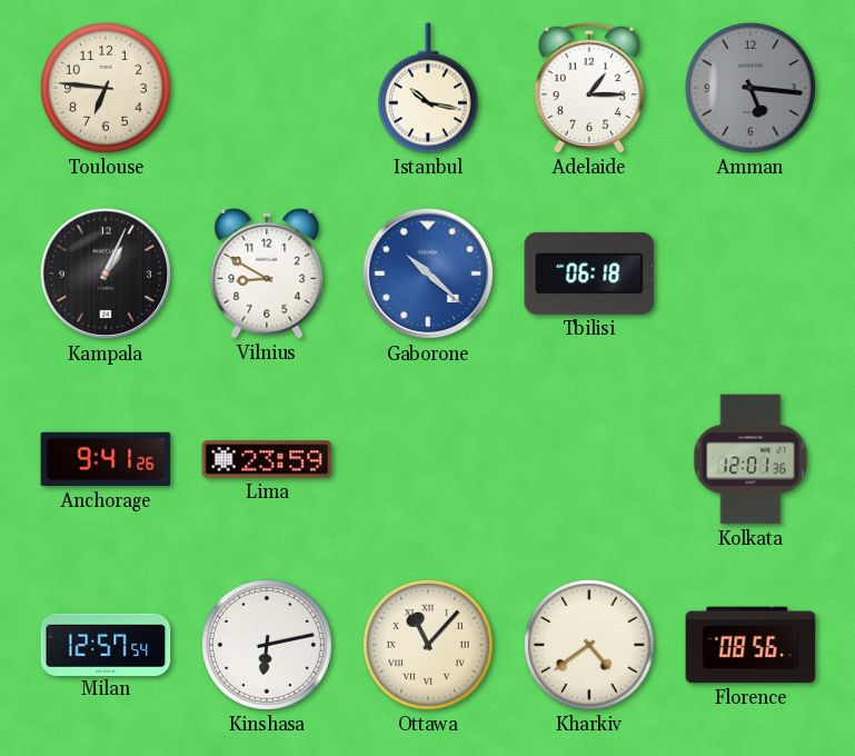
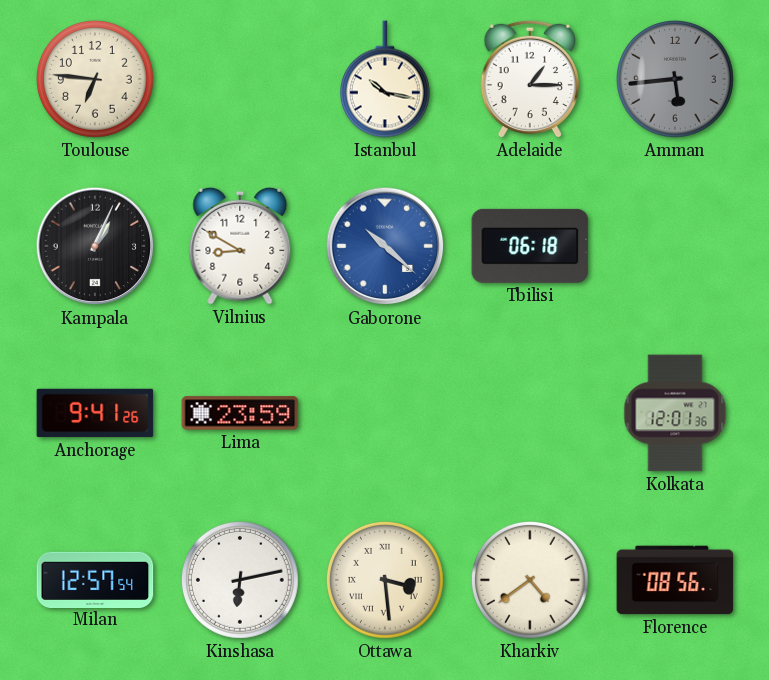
Amman: 5:16 -> 5:44
Ottawa: 11:07 -> 3:29
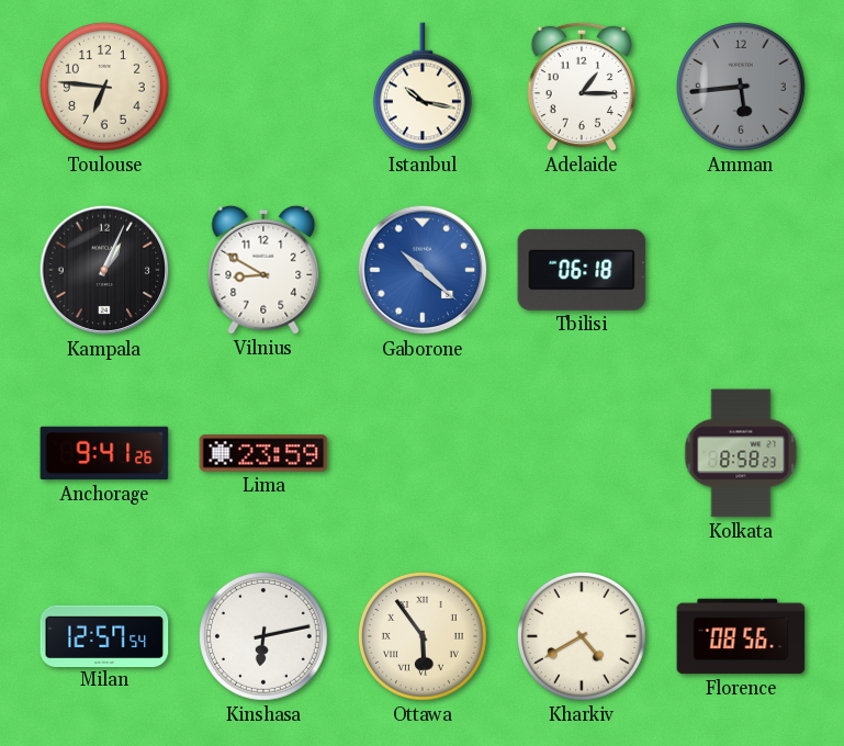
Kolkata: 12:01 -> 8:58
Ottawa: 3:29 -> 5:54
Kharkiv: 4:39 -> 4:40
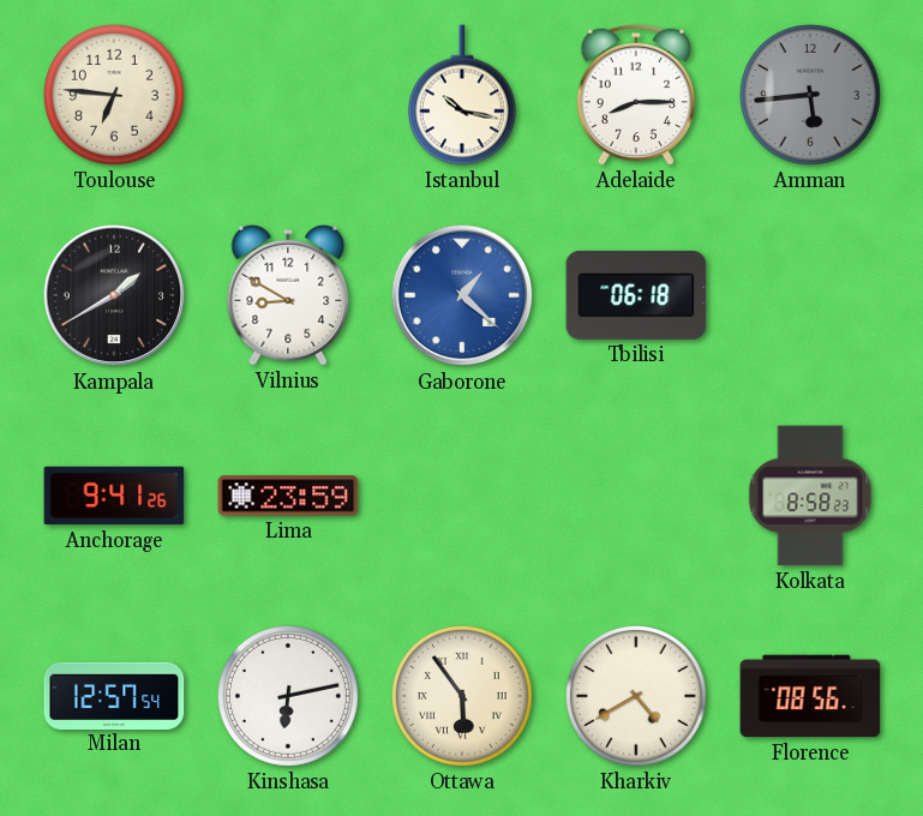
Adelaide: 1:15 -> 8:15
Kampala: 1:04 -> 1:40
Gaborone: 10:22 -> 1:22
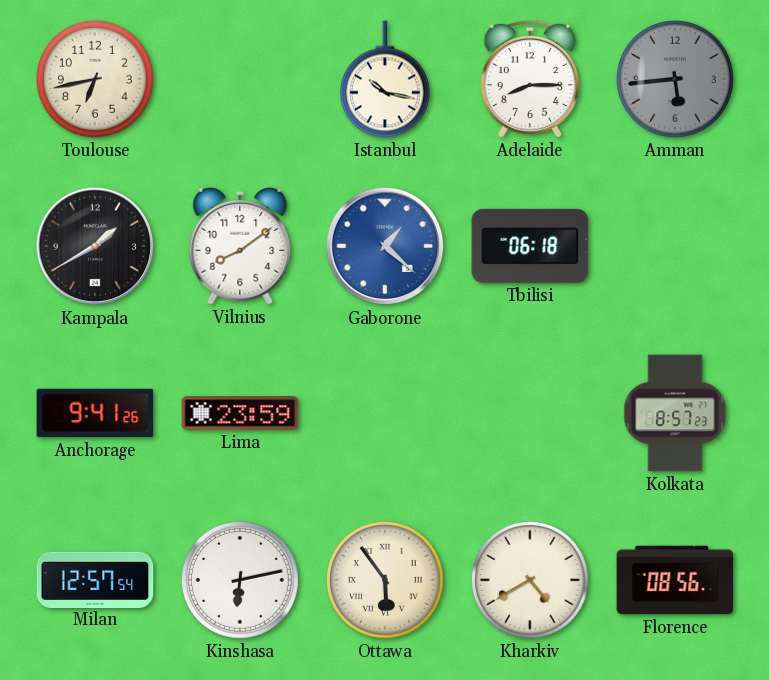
Toulouse: 6:46 -> 6:43
Vilnius: 8:50 -> 8:09
Kolkata: 8:58 -> 8:57
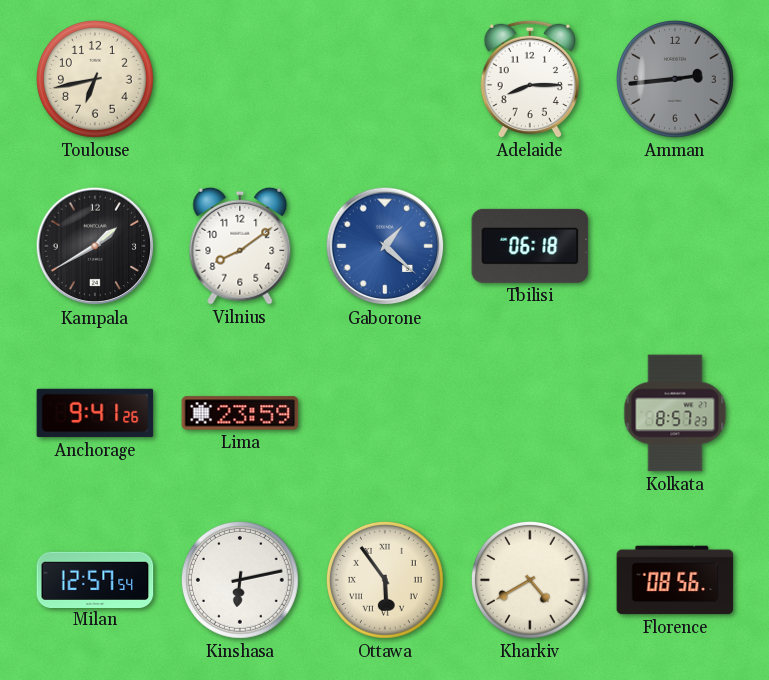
Istanbul: 10:17 -> none
Amman: 5:44 -> 2:44
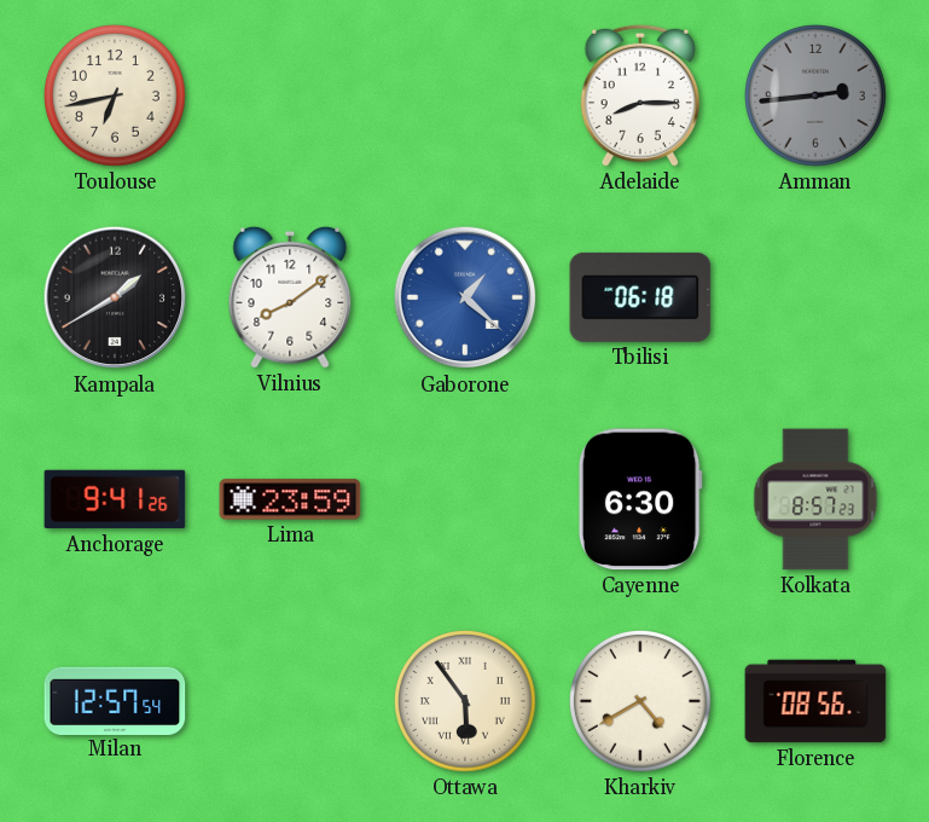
Cayenne: none -> 6:30
Kinshasa: 6:13 -> none
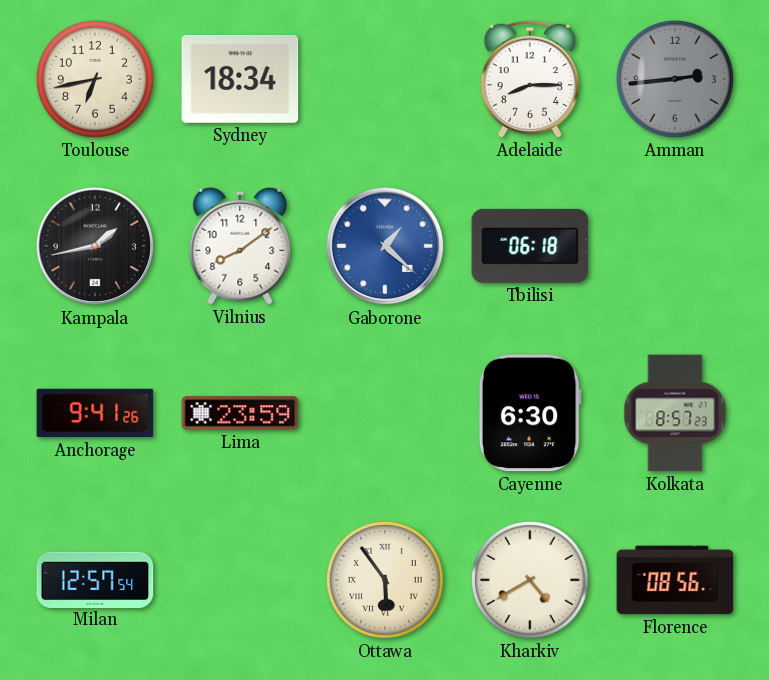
Sydney: none -> 18:34
Kampala: 1:40 -> 1:43
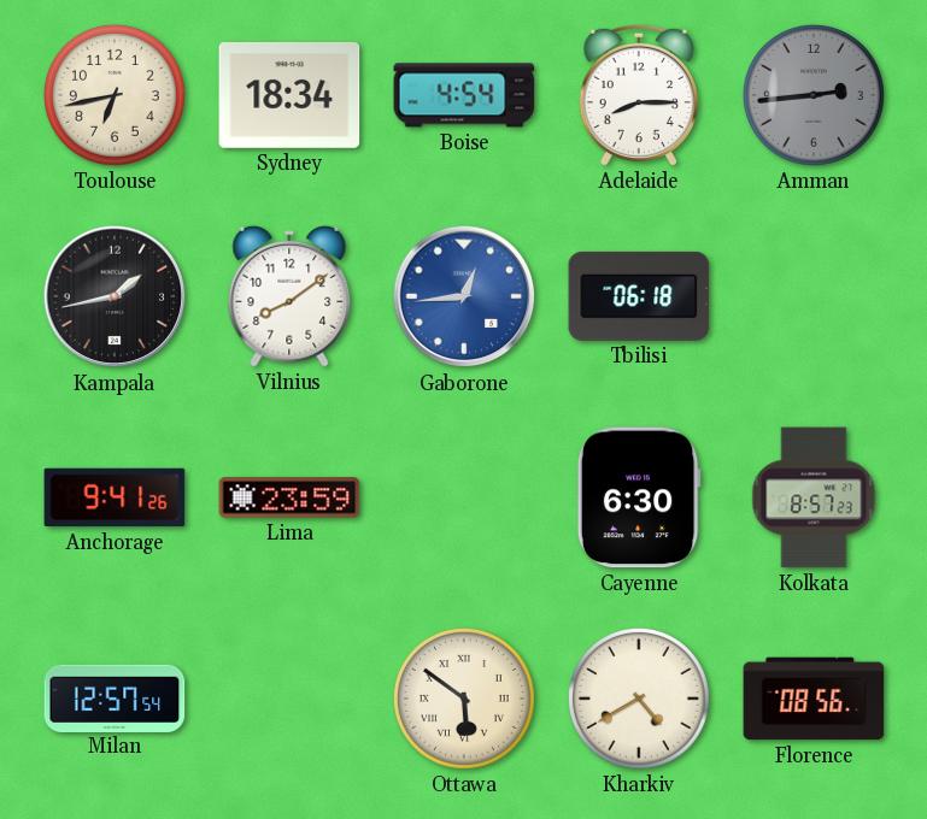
Boise: none -> 4:54
Gaborone: 1:22 -> 12:44
Ottawa: 5:54 -> 5:51
